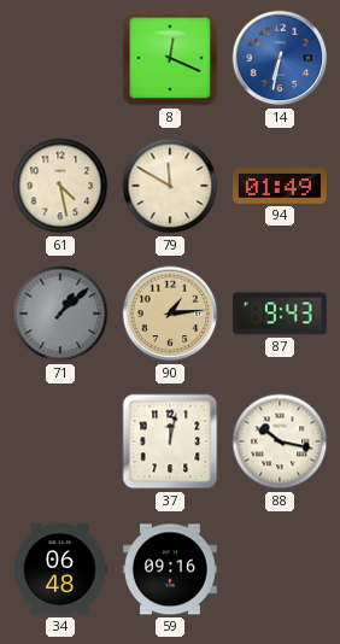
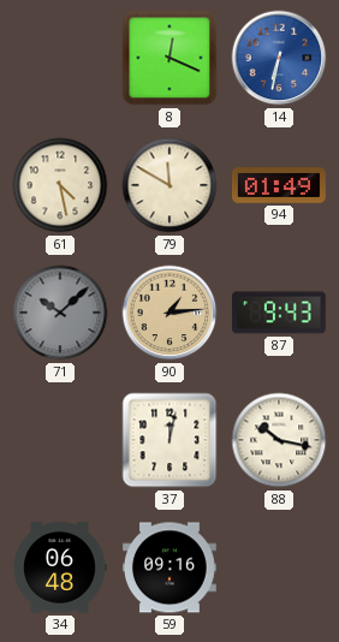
71: 1:08 -> 10:08
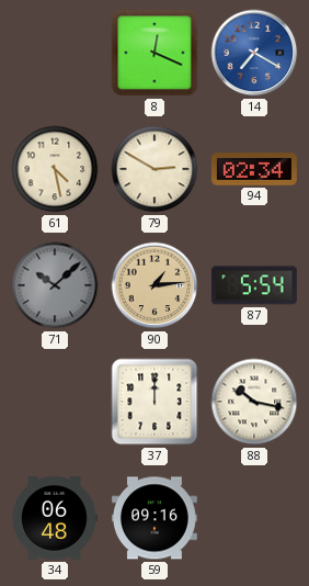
14: 6:32 -> 7:20
79: 11:50 -> 2:50
94: 01:49 -> 02:34
87: 9:43 -> 5:54
37: 12:02 -> 12:00
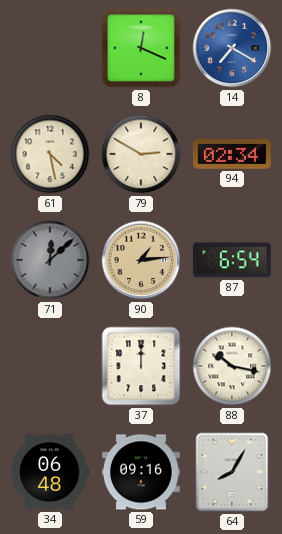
71: 10:08 -> 12:08
87: 5:54 -> 6:54
64: none -> 8:05
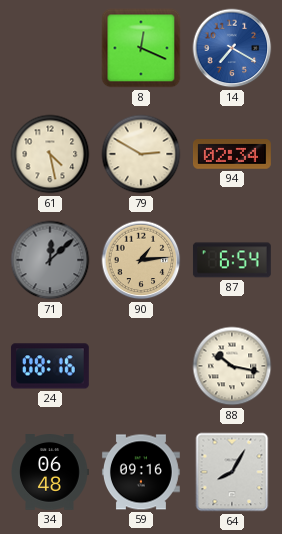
24: none -> 08:16
37: 12:00 -> none
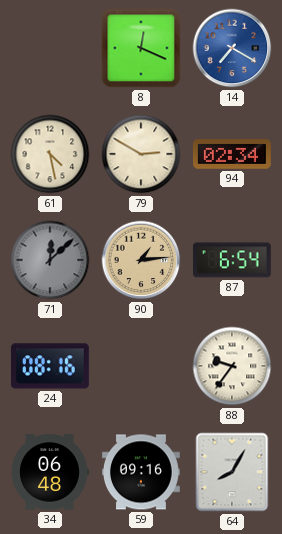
88: 10:17 -> 9:36
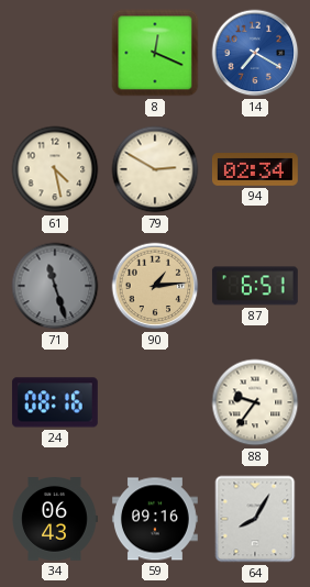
71: 12:08 -> 11:27
87: 6:54 -> 6:51
34: 06:48 -> 06:43
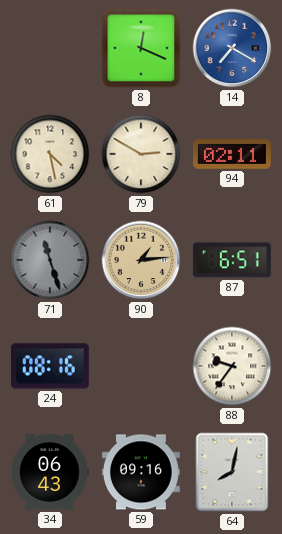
94: 02:34 -> 02:11
64: 8:05 -> 8:02
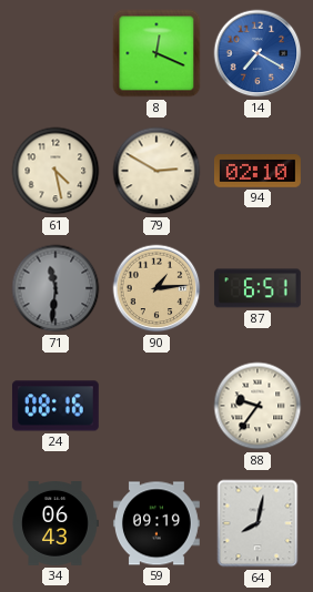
94: 02:11 -> 02:10
71: 11:27 -> 11:31
59: 09:16 -> 09:19
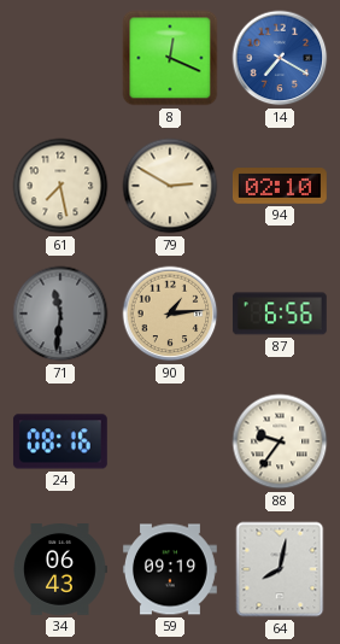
61: 4:28 -> 7:28
87: 6:51 -> 6:56
